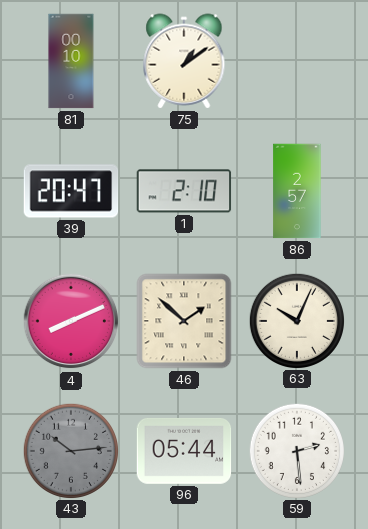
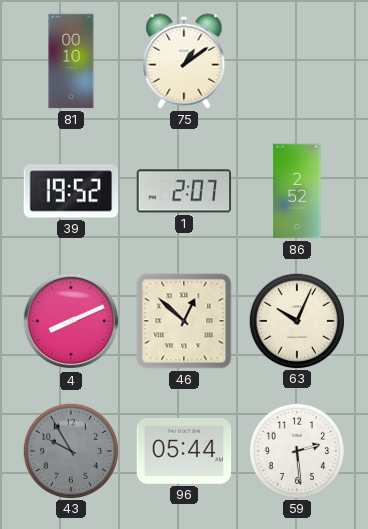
39: 20:47 -> 19:52
1: 2:10 -> 2:07
86: 2:57 -> 2:52
46: 1:52 -> 12:52
43: 10:14 -> 9:55
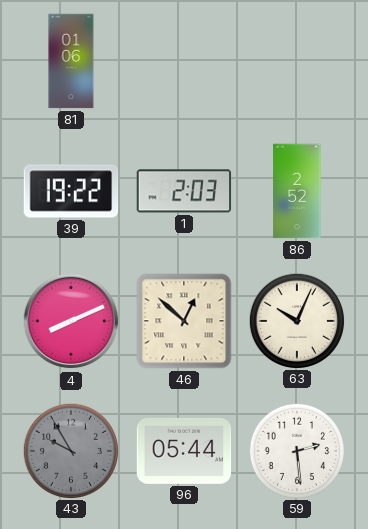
81: 00:10 -> 01:06
75: 1:09 -> none
39: 19:52 -> 19:22
1: 2:07 -> 2:03
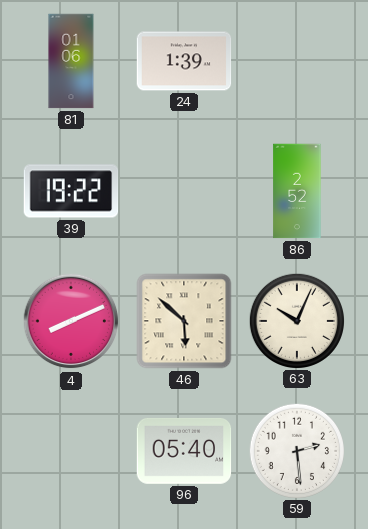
24: none -> 1:39
1: 2:03 -> none
46: 12:52 -> 5:52
43: 9:55 -> none
96: 05:44 -> 05:40
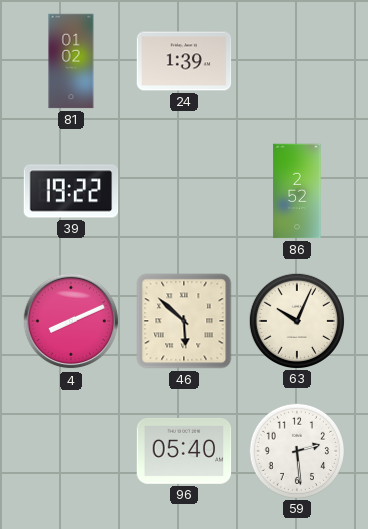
81: 01:06 -> 01:02
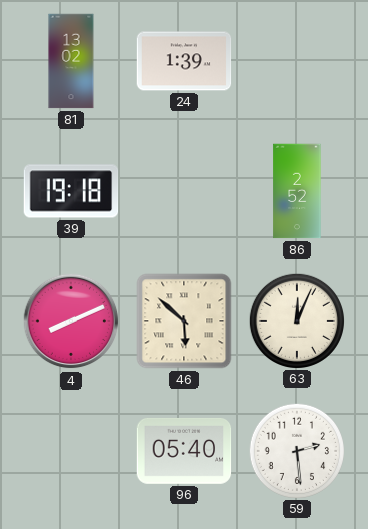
81: 01:02 -> 13:02
39: 19:22 -> 19:18
63: 10:04 -> 12:04
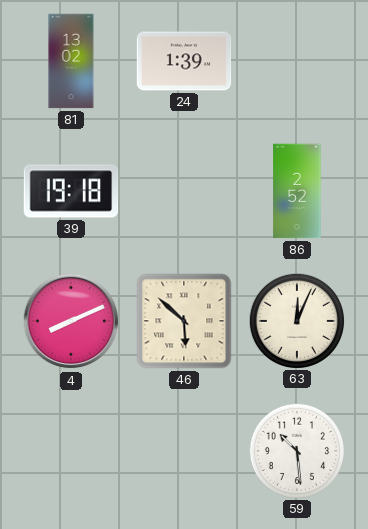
96: 05:40 -> none
59: 2:29 -> 10:29
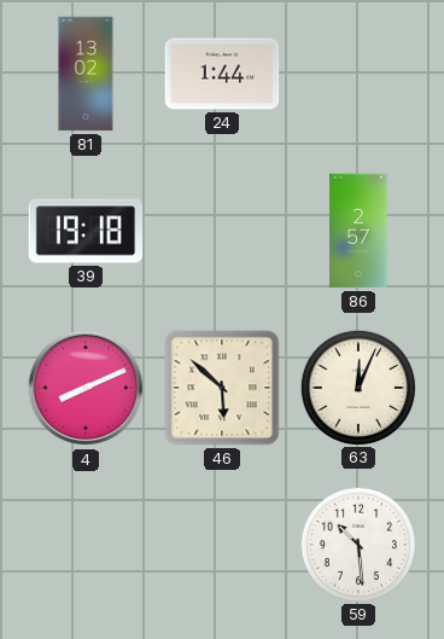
24: 1:39 -> 1:44
86: 2:52 -> 2:57
